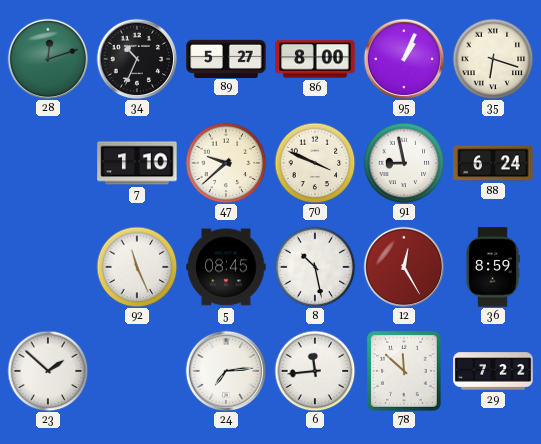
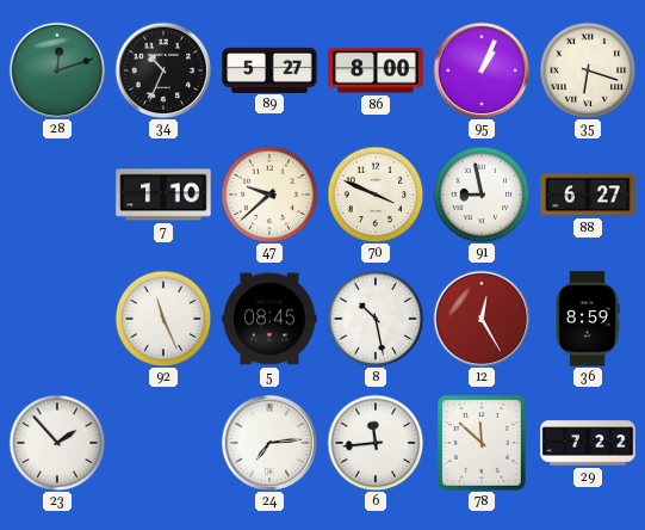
88: 6:24 -> 6:27
23: 1:52 -> 1:53
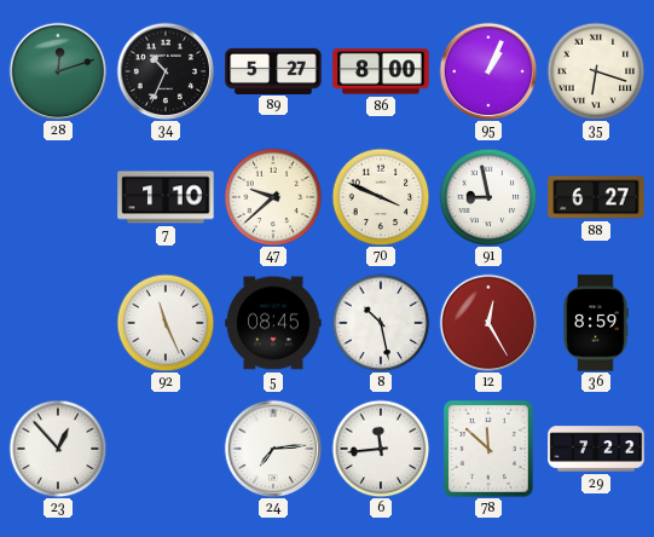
23: 1:53 -> 12:53
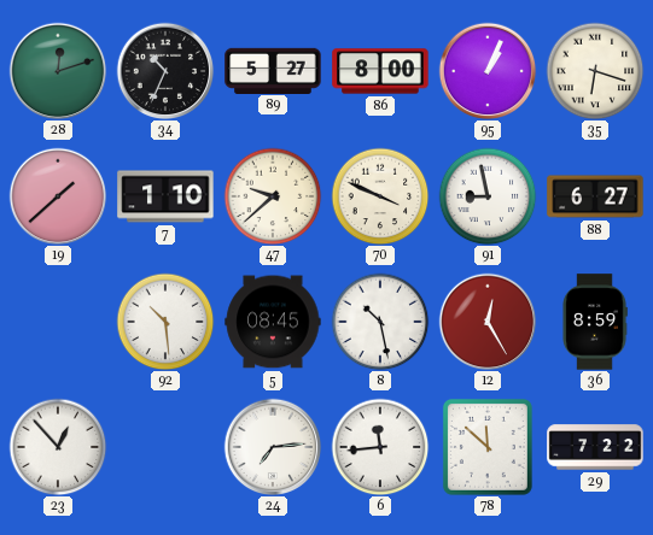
19: none -> 1:38
92: 11:26 -> 10:29
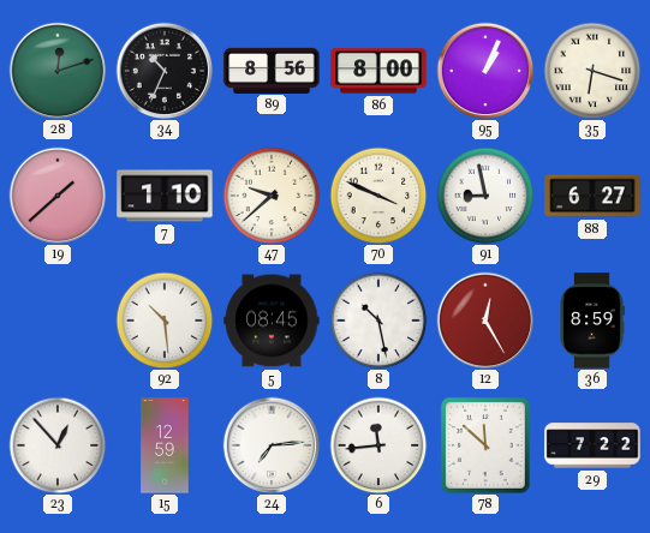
89: 5:27 -> 8:56
15: none -> 12:59
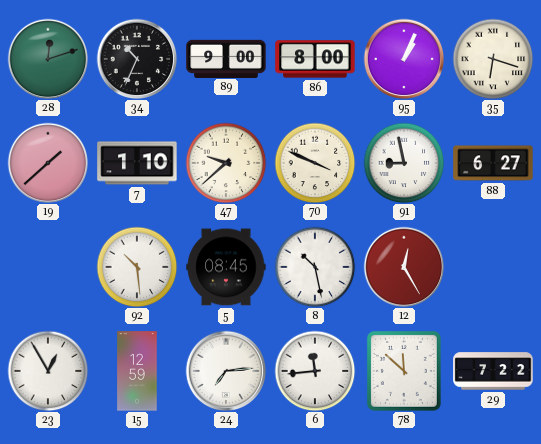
89: 8:56 -> 9:00
36: 8:59 -> none
23: 12:53 -> 12:55
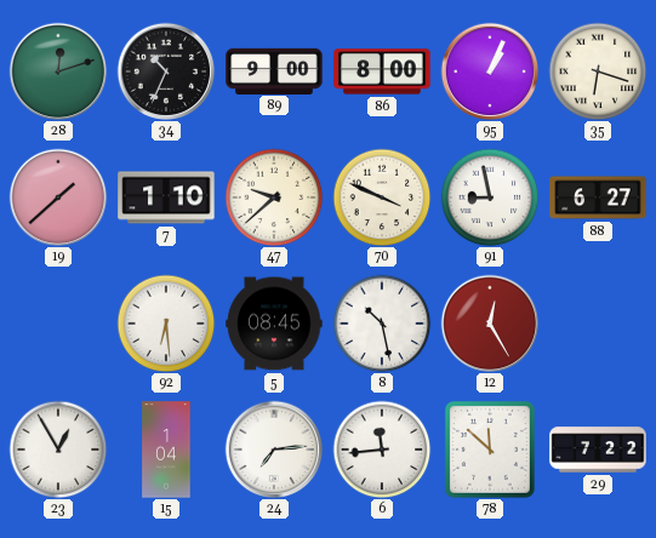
92: 10:29 -> 6:29
15: 12:59 -> 1:04
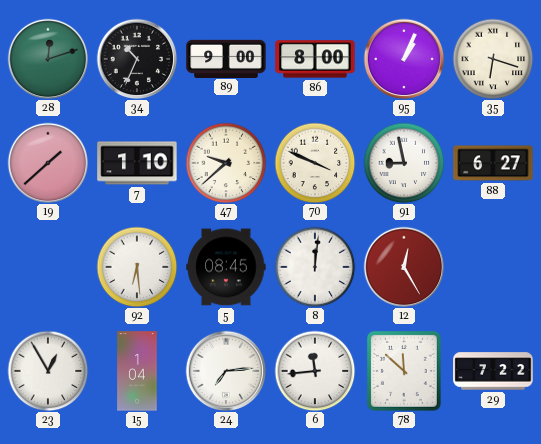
8: 10:28 -> 12:01
